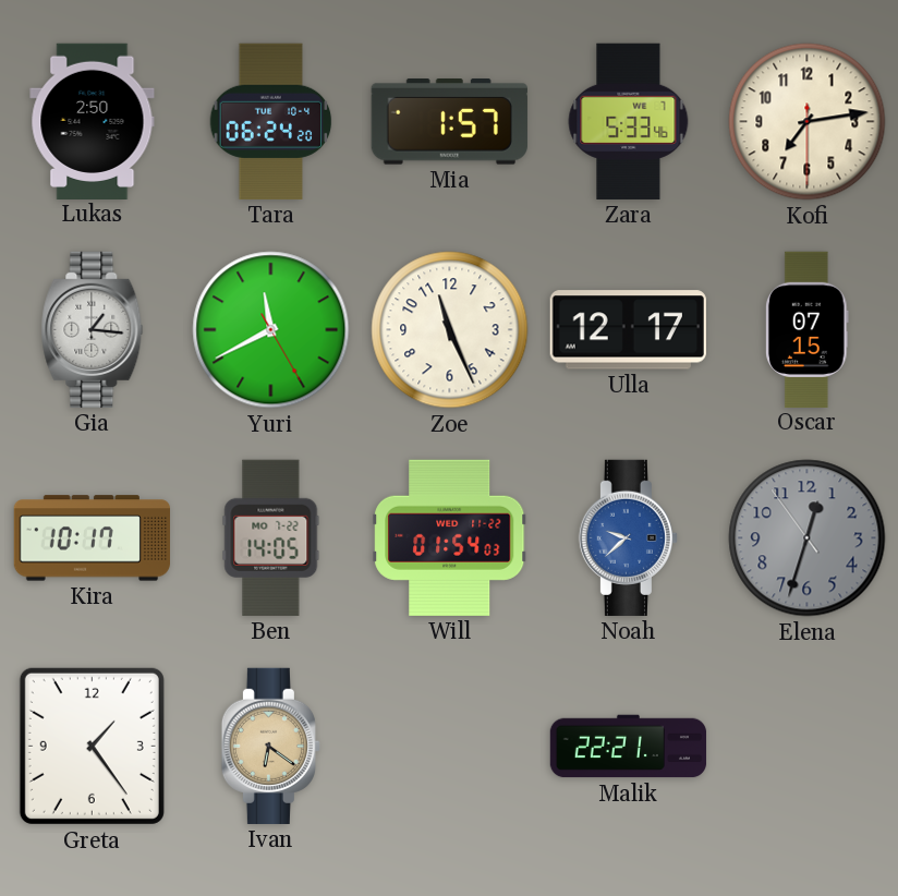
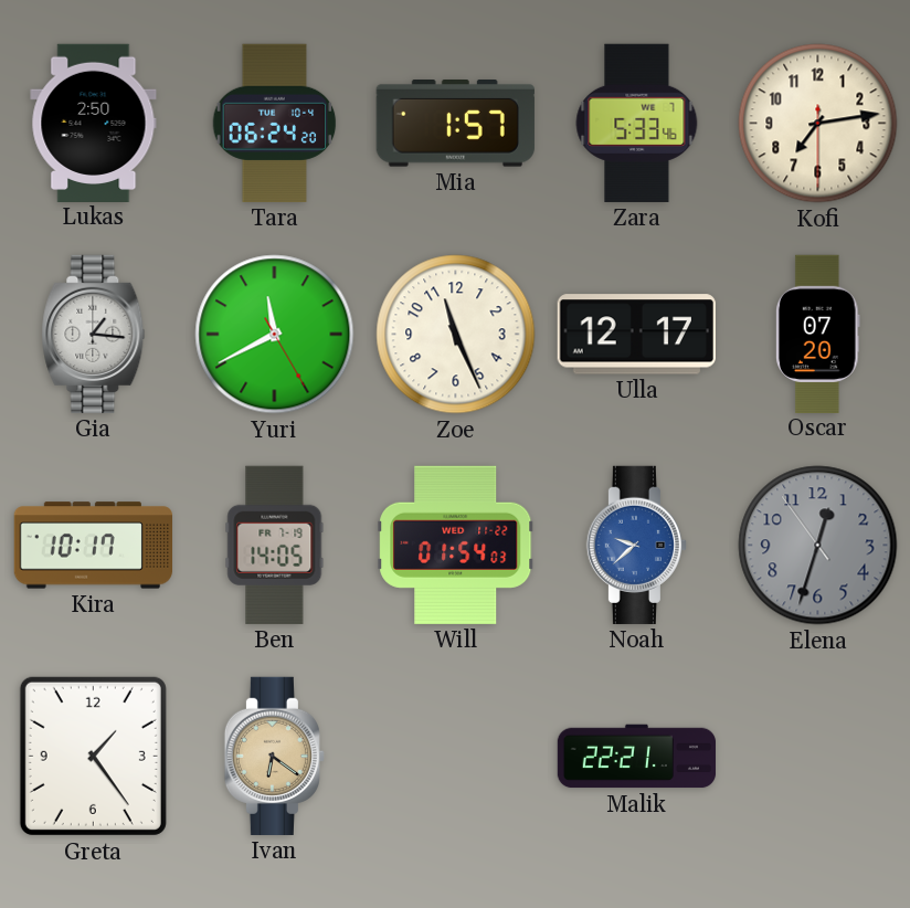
Oscar: 07:15 -> 07:20
Ben date: MO 7-22 -> FR 7-19
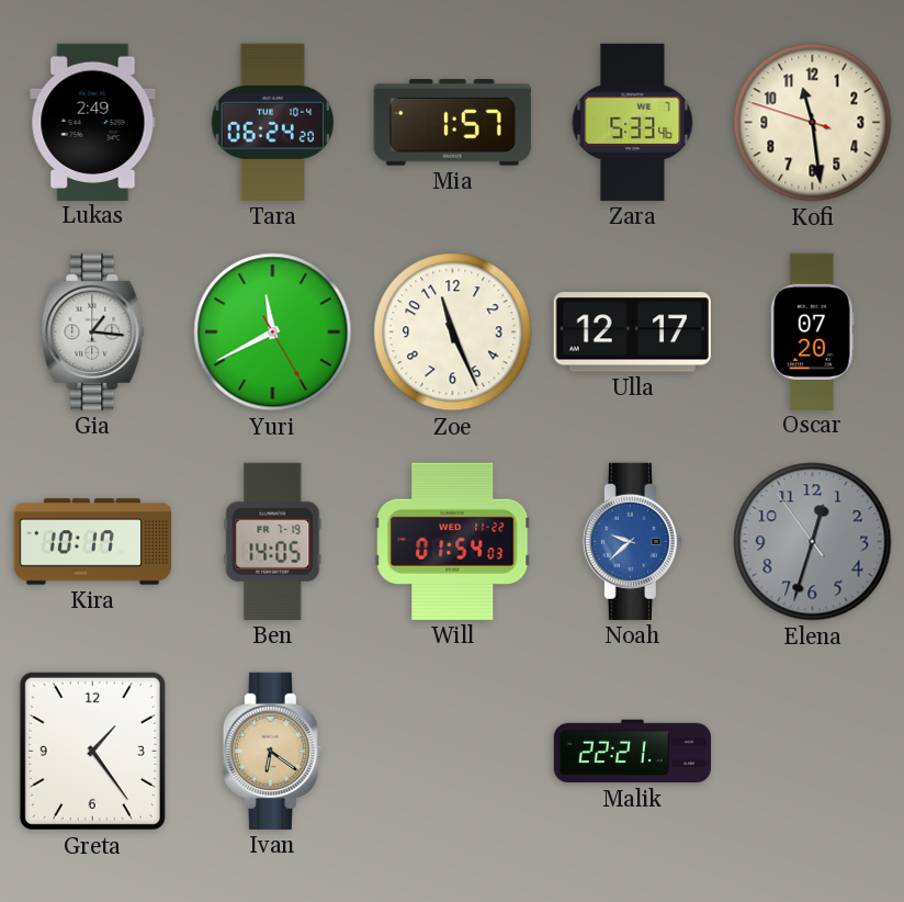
Lukas: 2:50 -> 2:49
Kofi: 7:13 -> 11:28
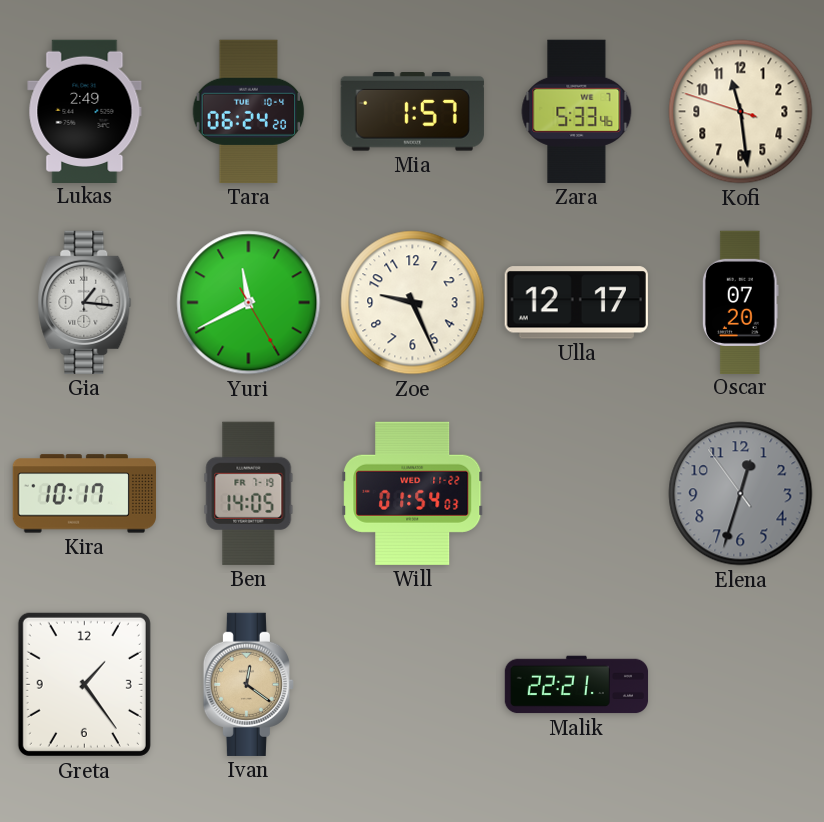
Zoe: 11:26 -> 9:26
Noah: 9:38 -> none
Ivan: 6:21 -> 12:21
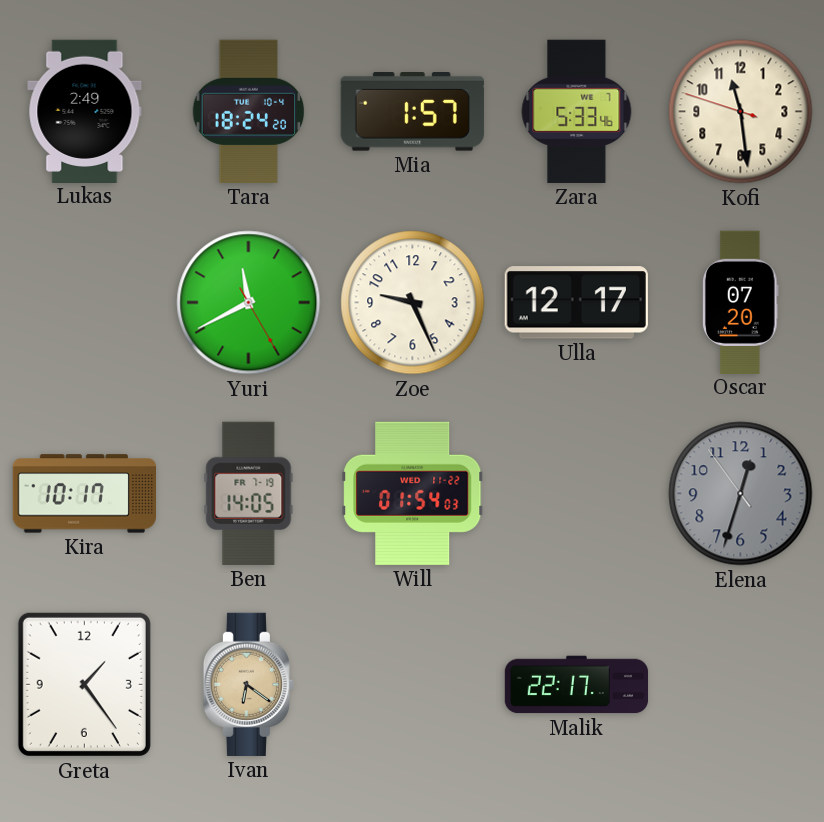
Tara: 06:24 -> 18:24
Gia: 1:16 -> none
Ivan: 12:21 -> 6:21
Malik: 22:21 -> 22:17
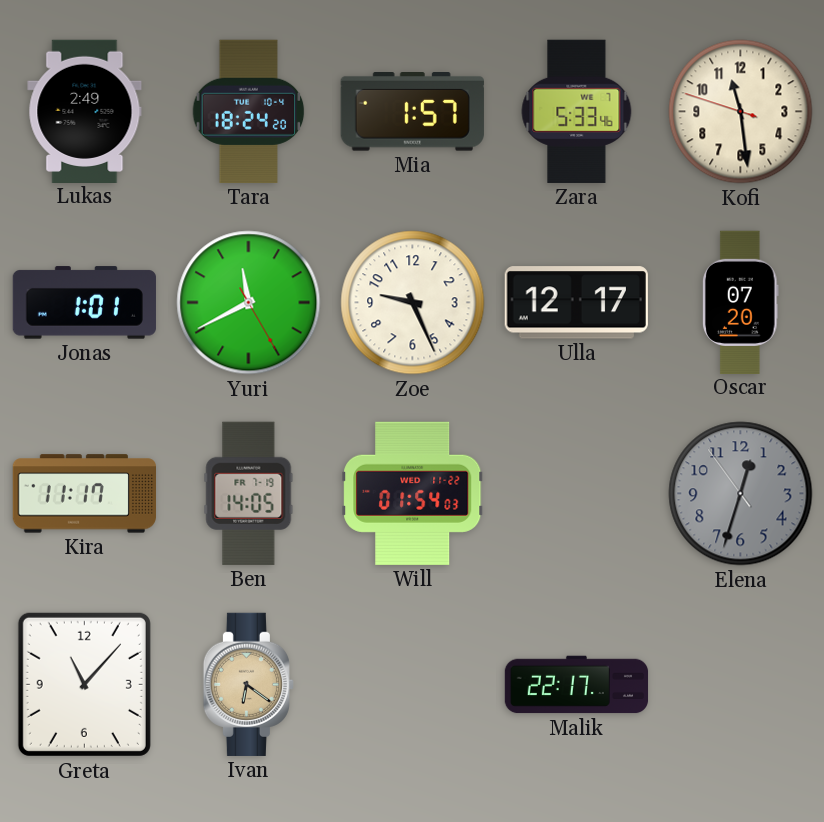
Jonas: none -> 1:01
Kira: 10:17 -> 11:17
Greta: 1:24 -> 11:07
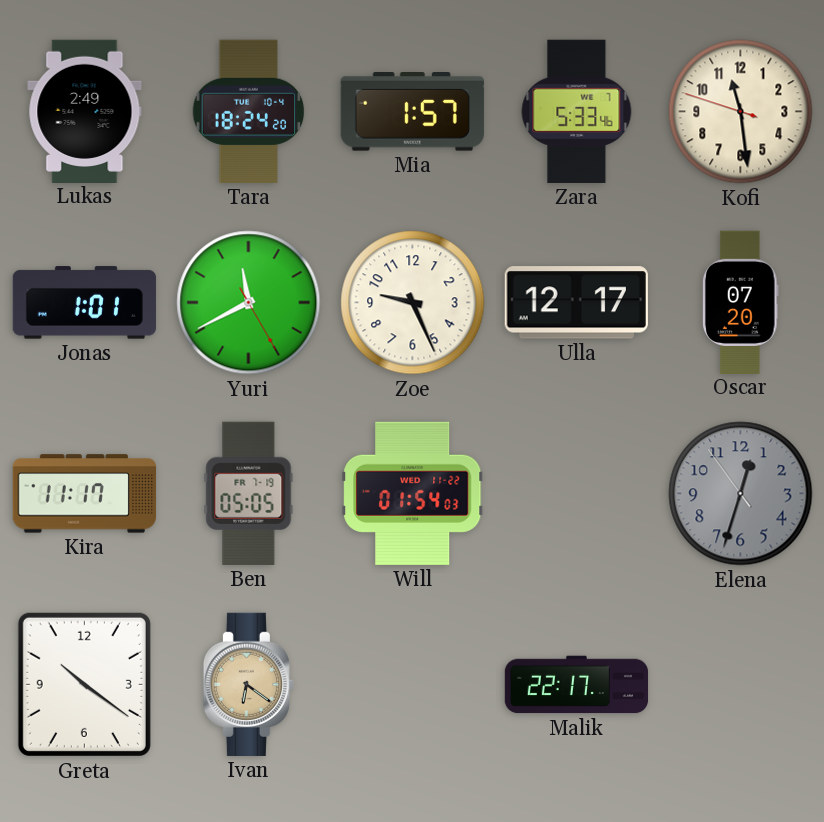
Ben: 14:05 -> 05:05
Greta: 11:07 -> 10:21
